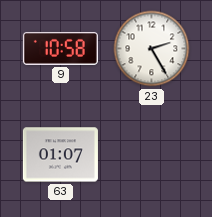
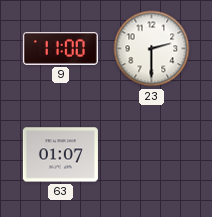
9: 10:58 -> 11:00
23: 2:25 -> 2:30
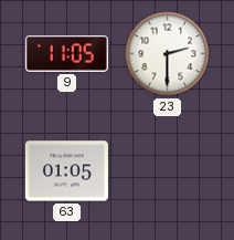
9: 11:00 -> 11:05
63: 01:07 -> 01:05
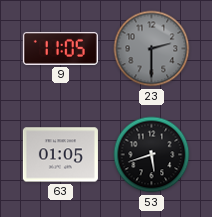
23 dial: white -> grey
53: none -> 5:42
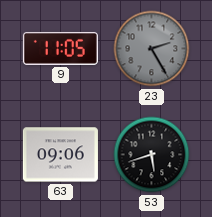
23: 2:30 -> 2:25
63: 01:05 -> 09:06
